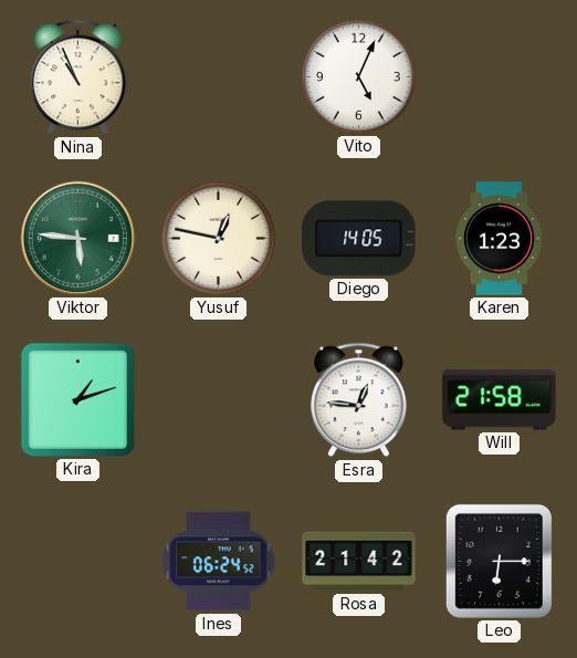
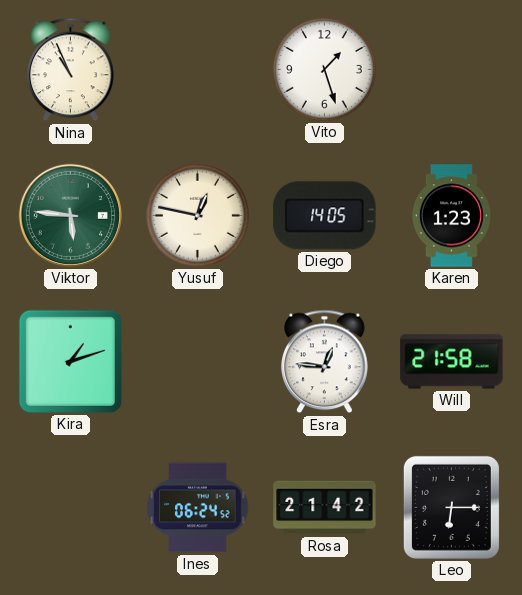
Vito: 5:04 -> 1:27
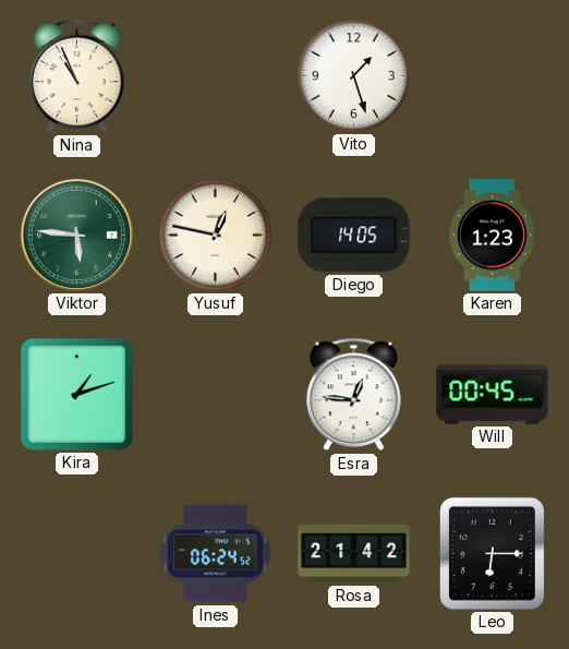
Will: 21:58 -> 00:45
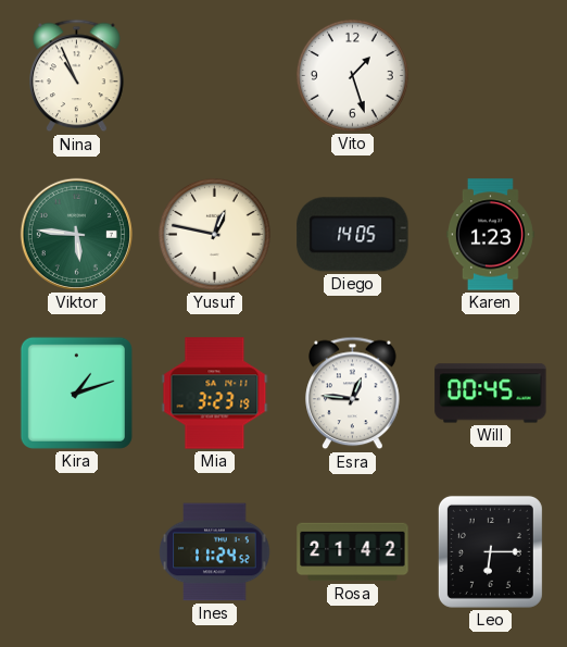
Mia: none -> 3:23
Ines: 06:24 -> 11:24
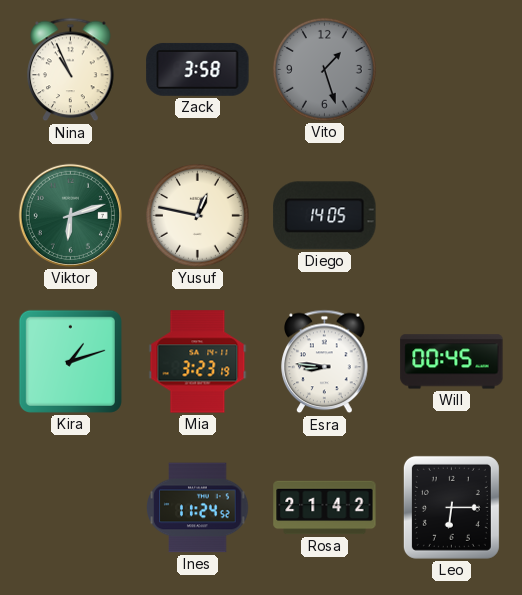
Zack: none -> 3:58
Vito dial: white -> grey
Viktor: 5:46 -> 6:12
Karen: 1:23 -> none
Esra: 12:46 -> 8:46
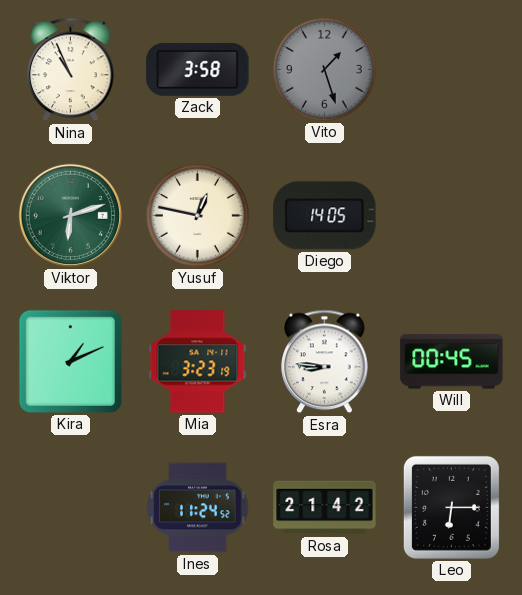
Kira: 1:12 -> 1:11
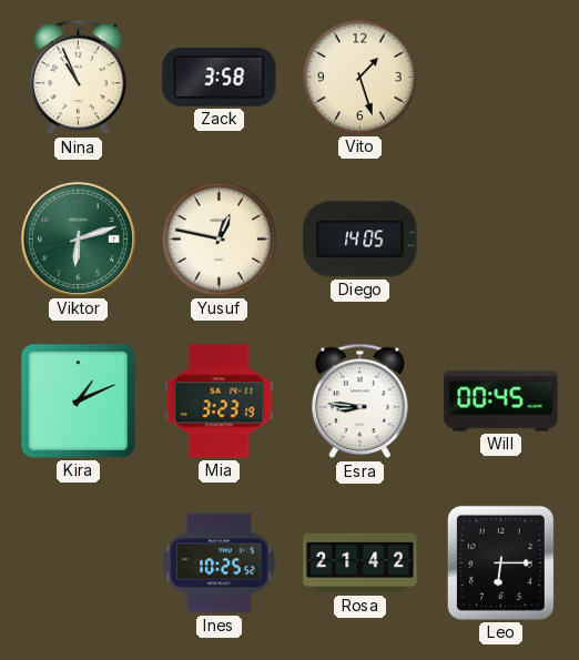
Vito dial: grey -> cream
Ines: 11:24 -> 10:25
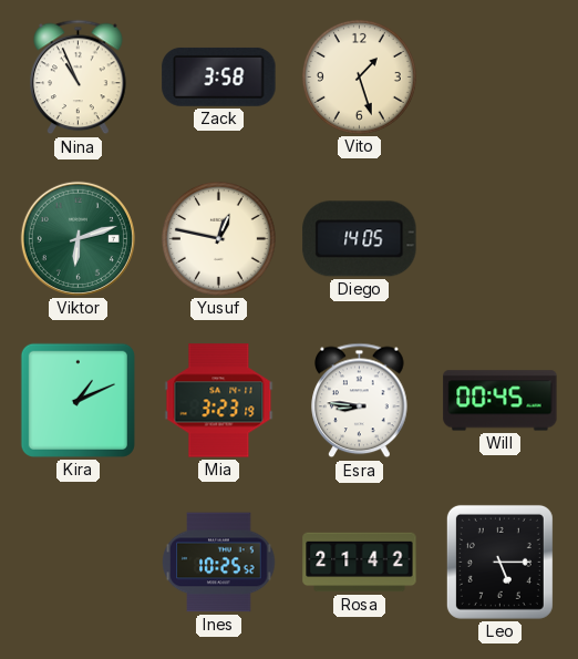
Leo: 6:15 -> 5:15
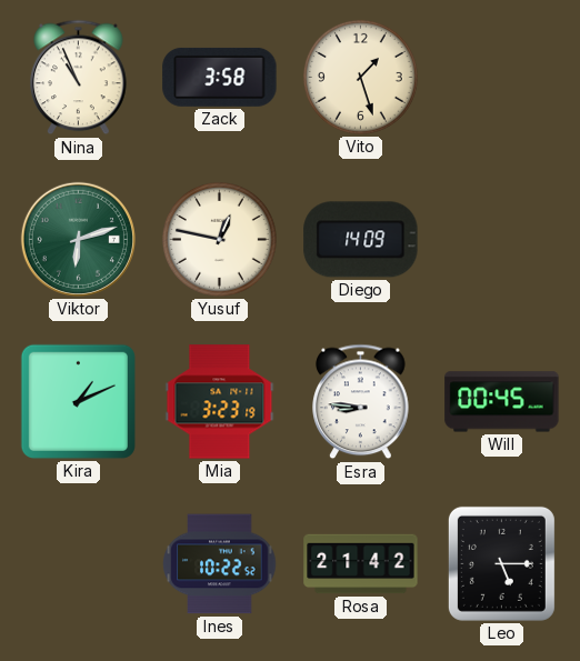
Diego: 14:05 -> 14:09
Ines: 10:25 -> 10:22
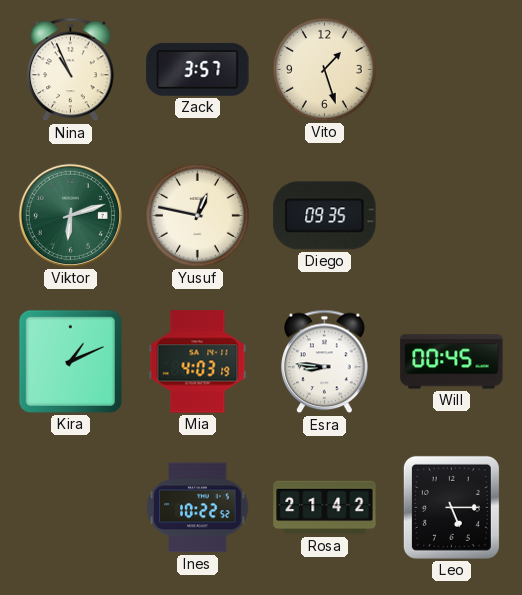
Zack: 3:58 -> 3:57
Diego: 14:09 -> 09:35
Mia: 3:23 -> 4:03
